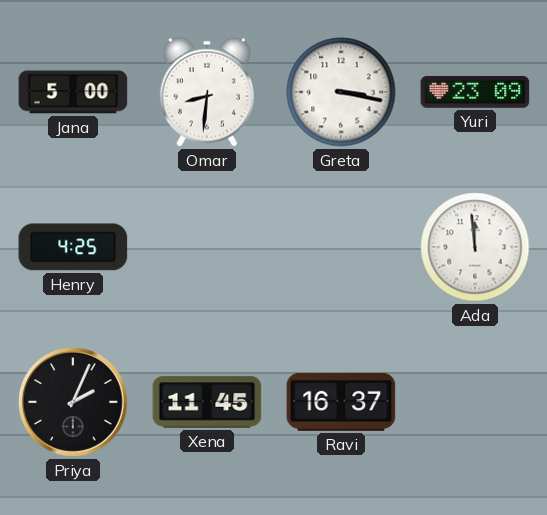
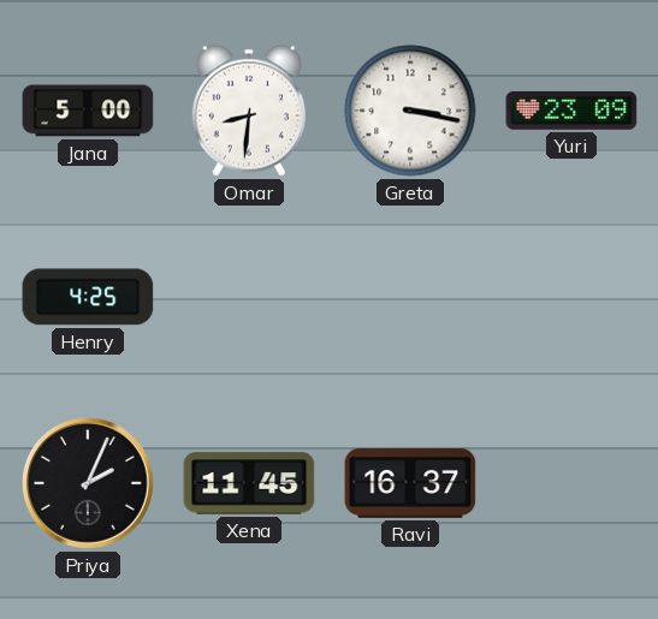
Ada: 11:59 -> none
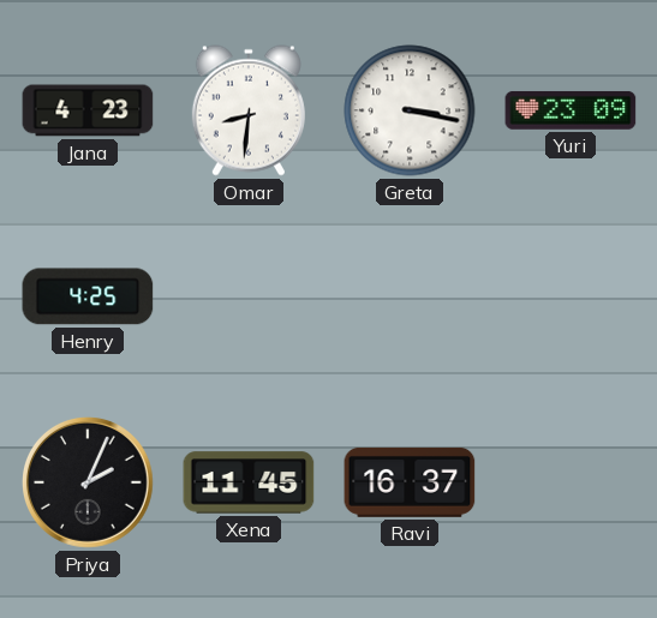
Jana: 5:00 -> 4:23
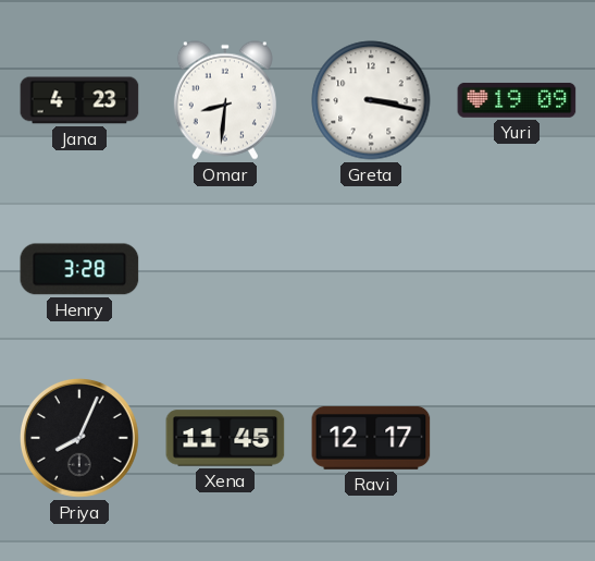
Yuri: 23:09 -> 19:09
Henry: 4:25 -> 3:28
Priya: 2:04 -> 8:04
Ravi: 16:37 -> 12:17
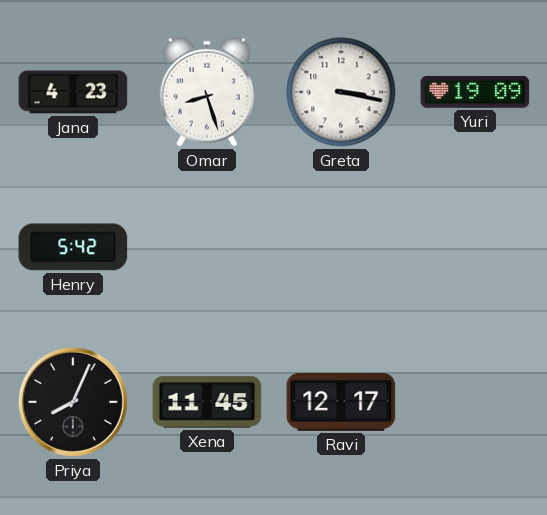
Omar: 8:31 -> 8:27
Henry: 3:28 -> 5:42
